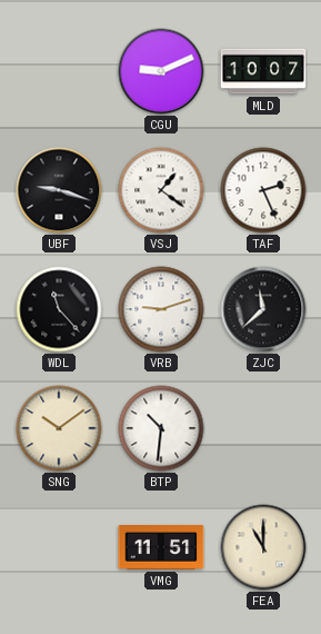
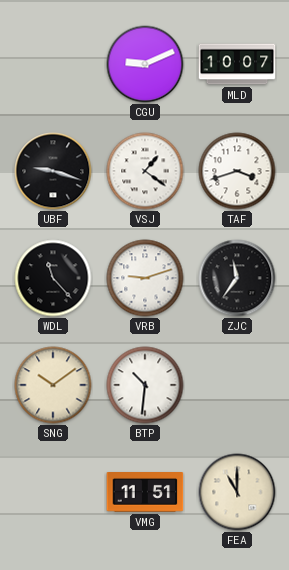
TAF: 2:26 -> 3:42
ZJC: 11:38 -> 11:36
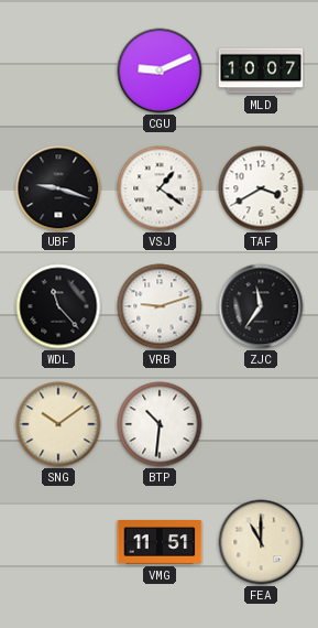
TAF: 3:42 -> 3:40
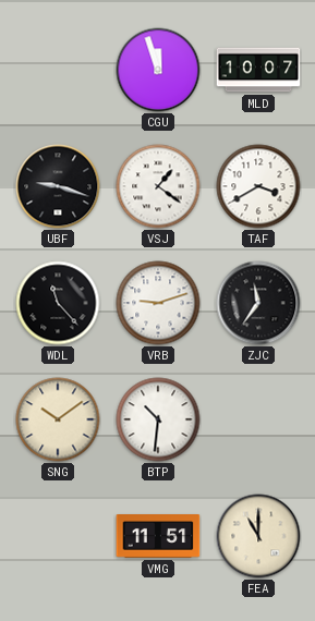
CGU: 9:11 -> 11:57
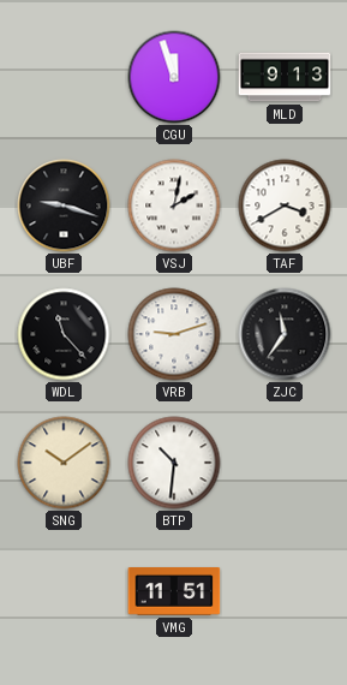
MLD: 10:07 -> 9:13
VSJ: 1:21 -> 2:02
FEA: 11:00 -> none
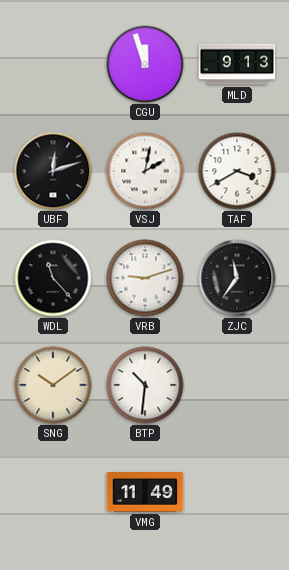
UBF: 9:18 -> 12:12
VMG: 11:51 -> 11:49
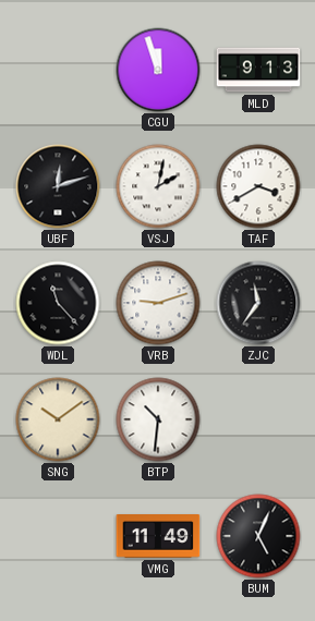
BUM: none -> 5:04
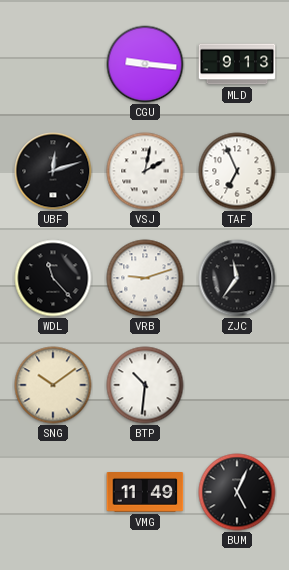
CGU: 11:57 -> 9:16
TAF: 3:40 -> 6:56
